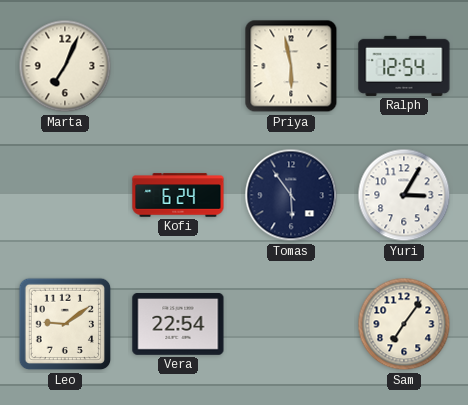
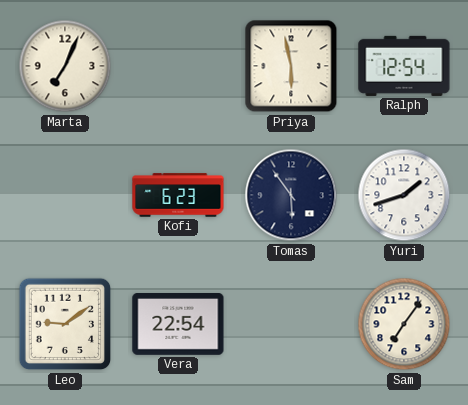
Kofi: 6:24 -> 6:23
Yuri: 3:05 -> 1:42
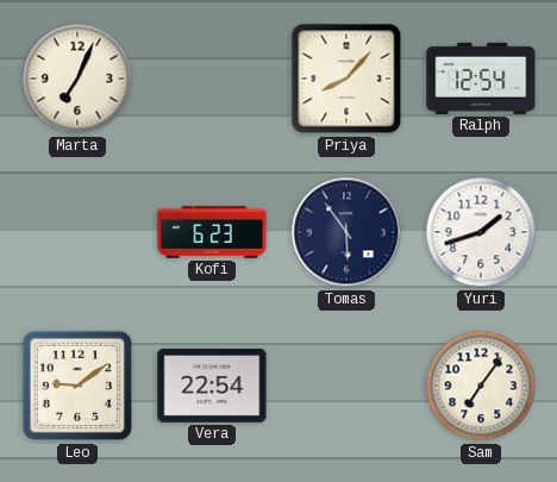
Priya: 5:58 -> 8:07
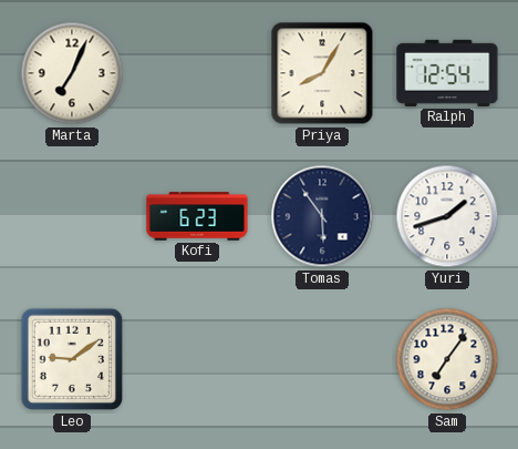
Priya: 8:07 -> 8:05
Vera: 22:54 -> none
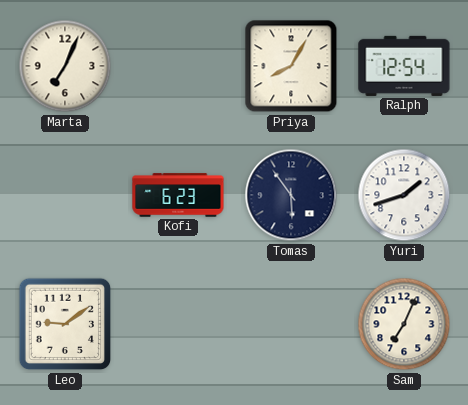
Sam: 7:06 -> 7:04
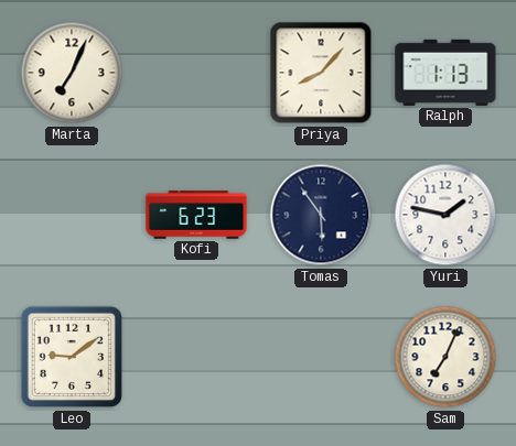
Priya: 8:05 -> 8:07
Ralph: 12:54 -> 1:13
Yuri: 1:42 -> 1:47
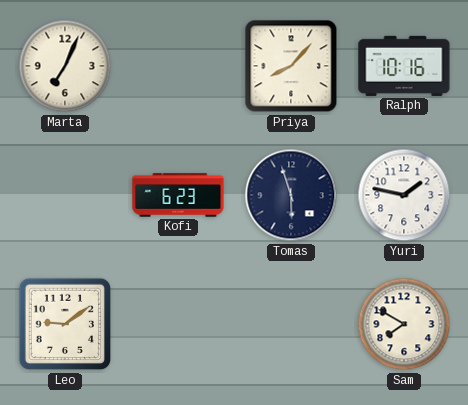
Ralph: 1:13 -> 10:16
Tomas: 5:54 -> 5:57
Sam: 7:04 -> 7:50
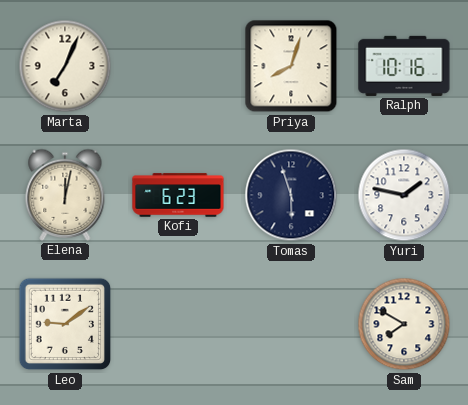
Priya: 8:07 -> 8:03
Elena: none -> 12:02
